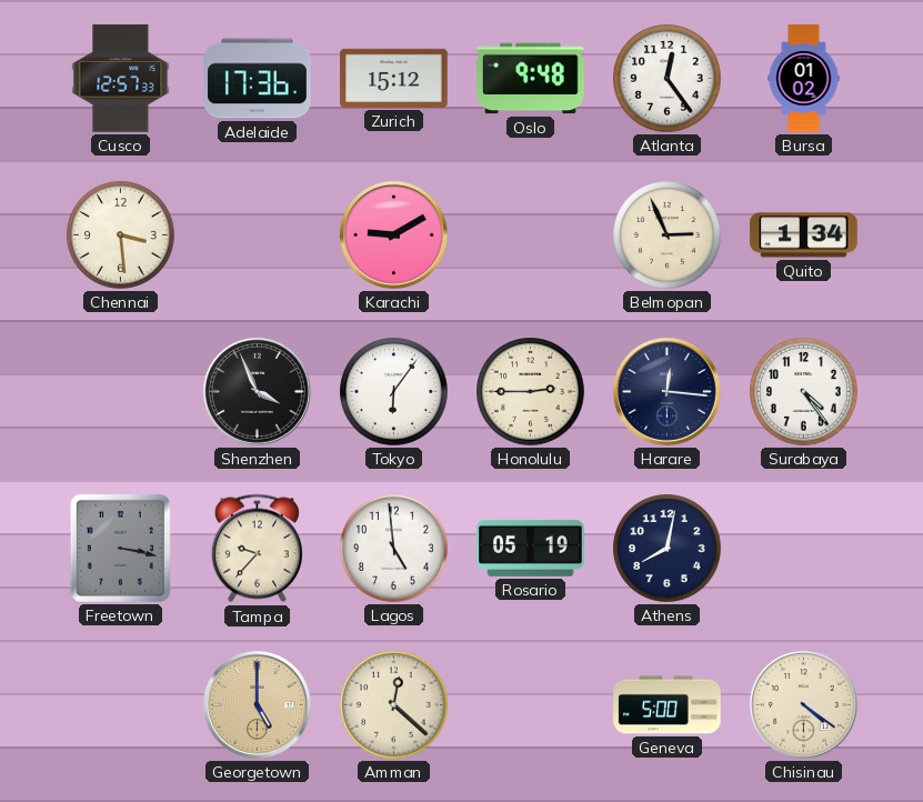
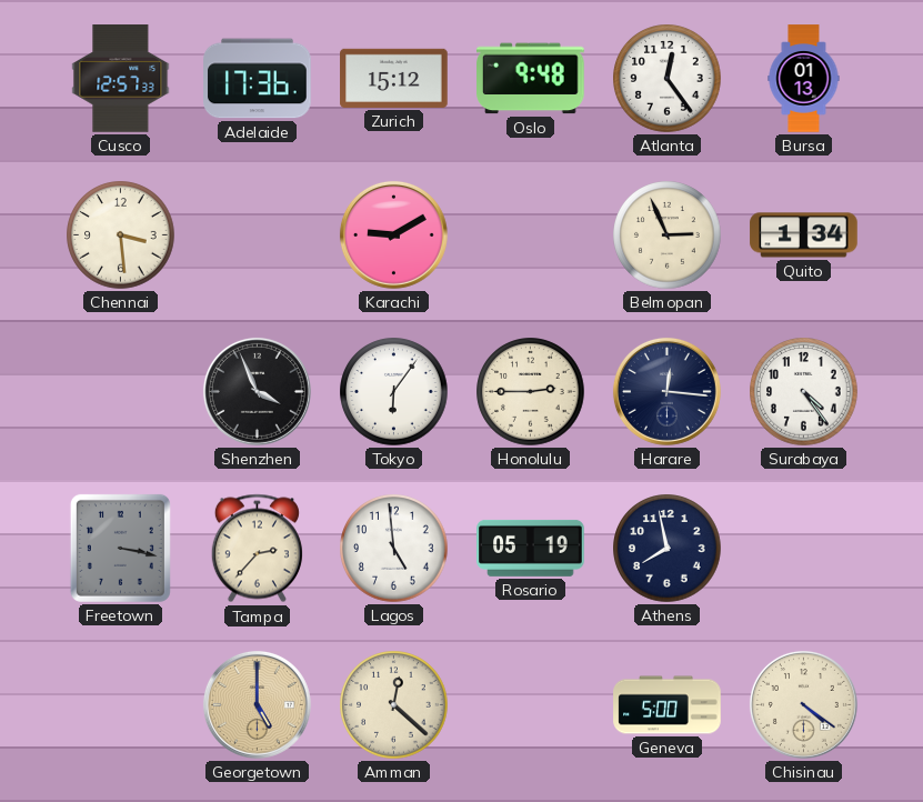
Bursa: 01:02 -> 01:13
Tampa: 9:37 -> 2:37
Athens: 8:02 -> 7:58
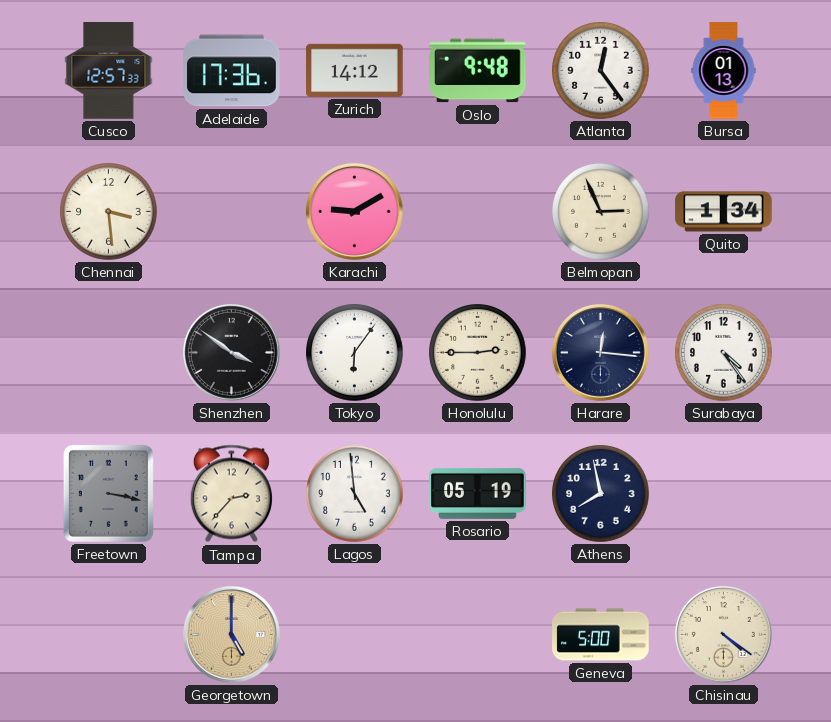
Zurich: 15:12 -> 14:12
Shenzhen: 3:56 -> 3:51
Amman: 12:22 -> none
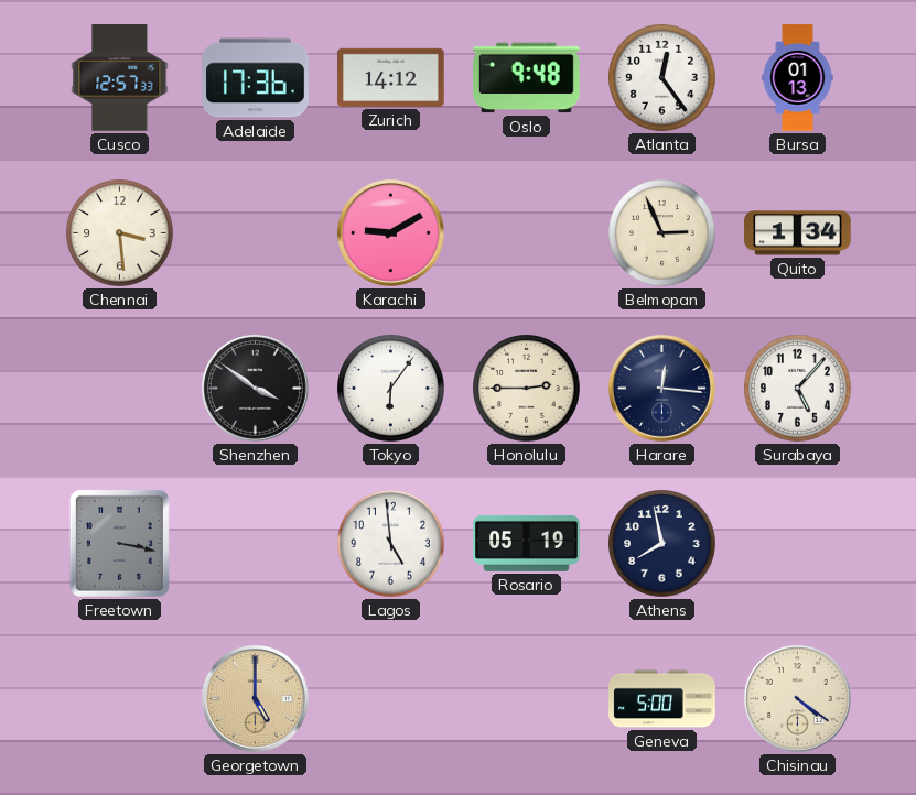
Surabaya: 4:24 -> 5:07
Tampa: 2:37 -> none
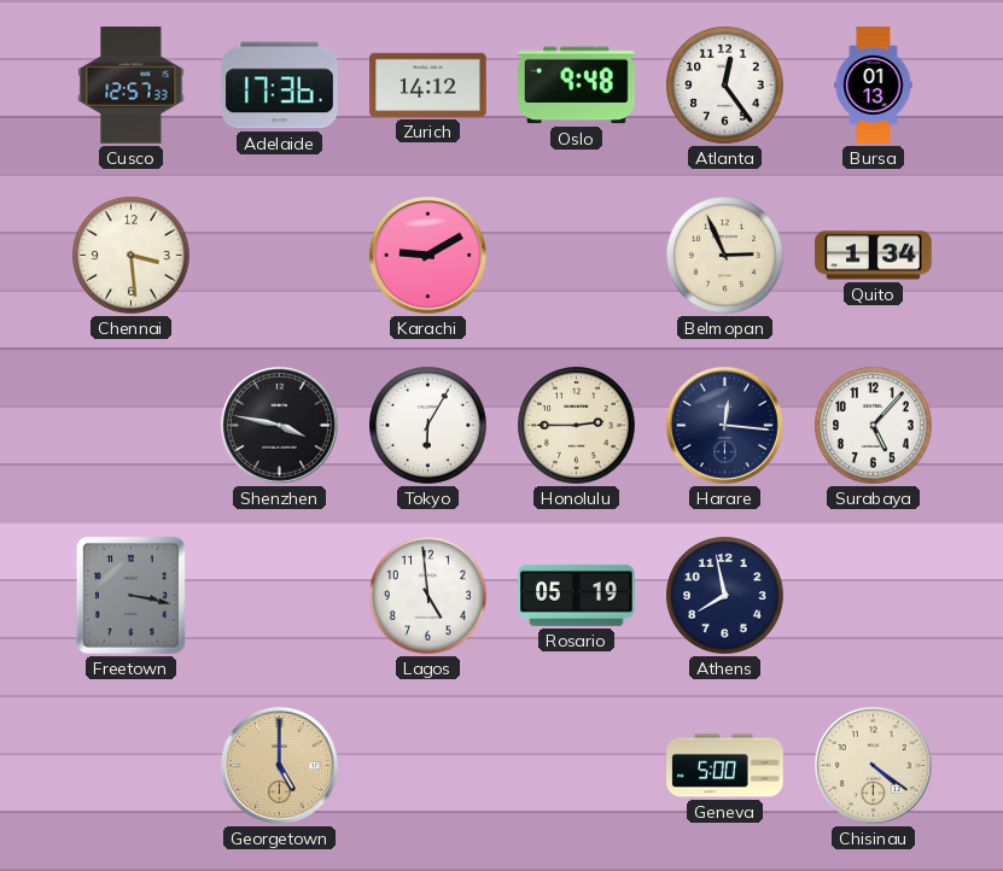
Shenzhen: 3:51 -> 3:47
Tokyo: 6:06 -> 6:05
